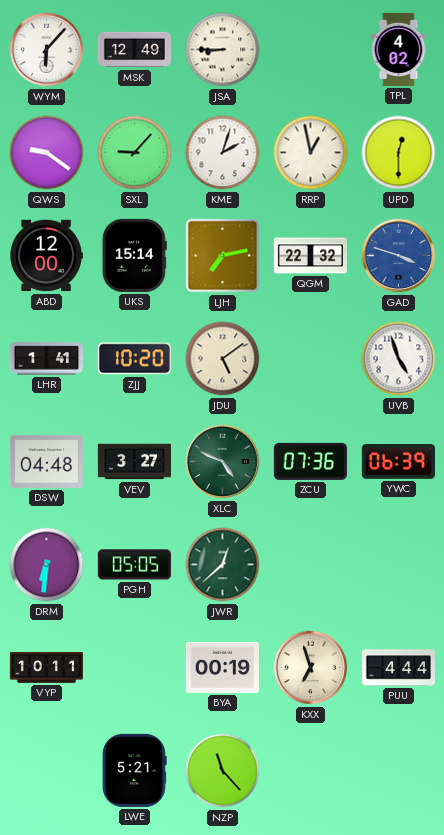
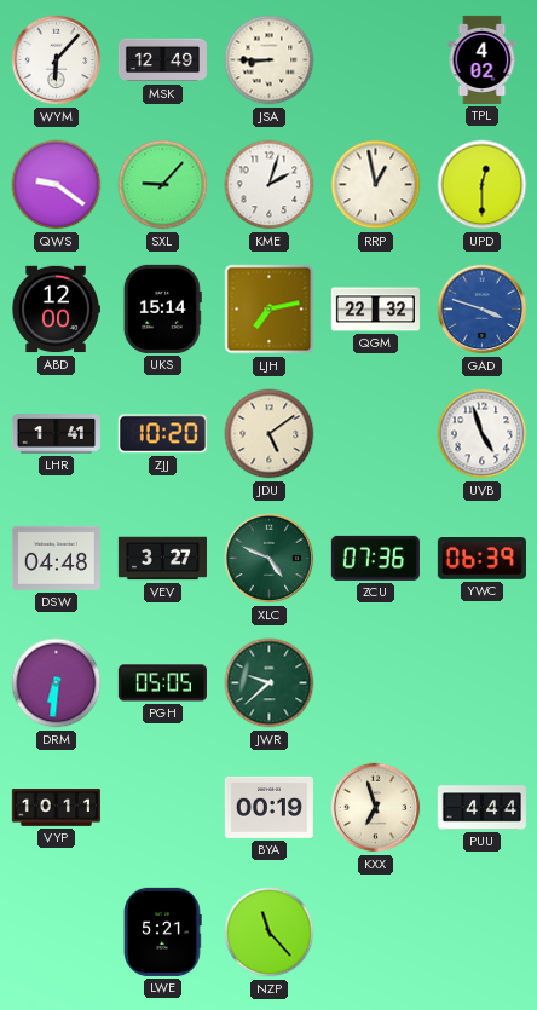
JWR: 12:38 -> 9:38
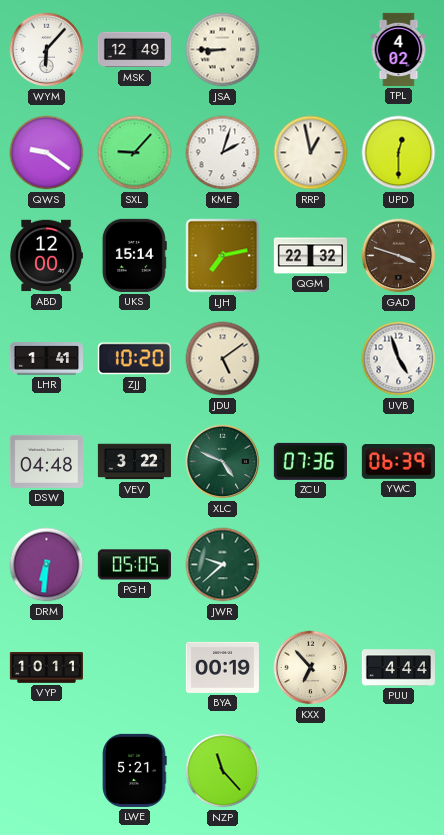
GAD dial: blue -> brown
VEV: 3:27 -> 3:22
KXX: 6:57 -> 6:53
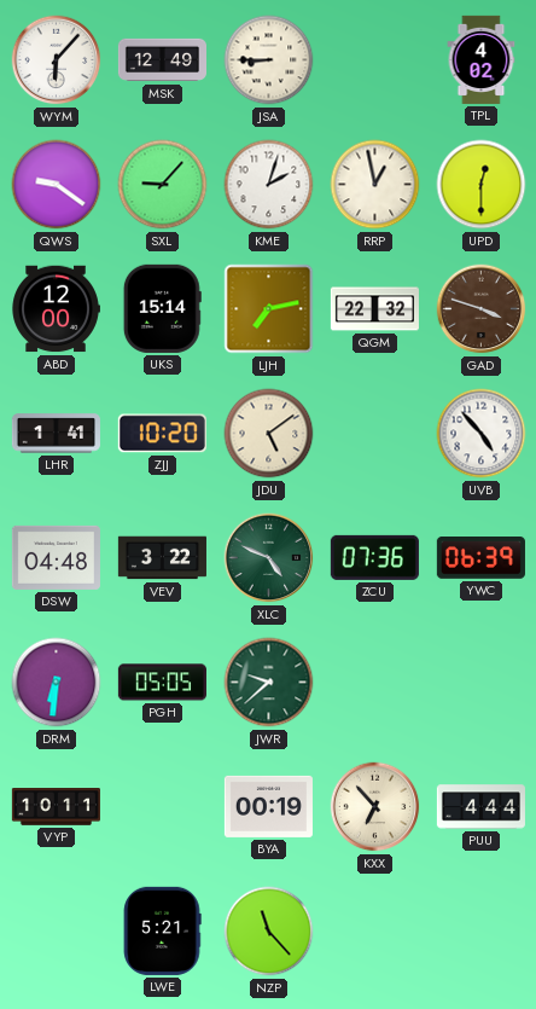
UVB: 4:57 -> 4:53
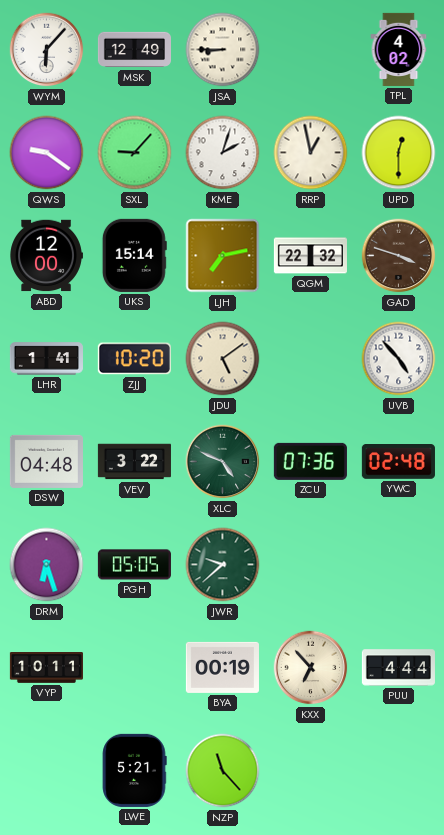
YWC: 06:39 -> 02:48
DRM: 6:31 -> 6:27
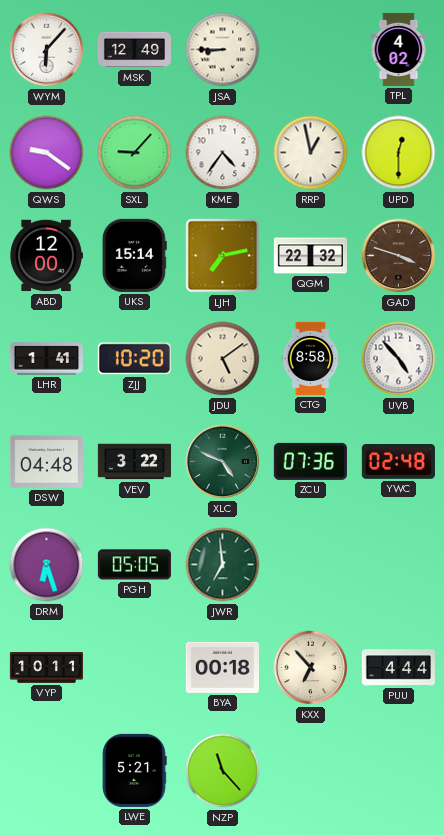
KME: 2:03 -> 4:36
CTG: none -> 8:58
JWR: 9:38 -> 6:59
BYA: 00:19 -> 00:18
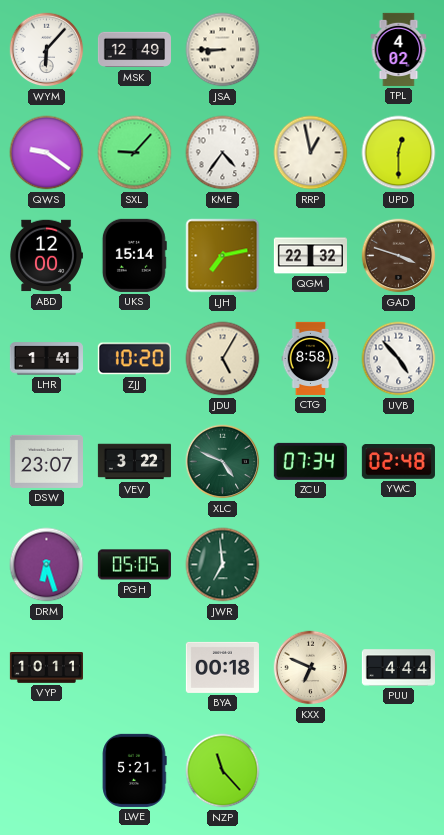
JDU: 5:09 -> 5:05
DSW: 04:48 -> 23:07
ZCU: 07:36 -> 07:34
KXX: 6:53 -> 6:49
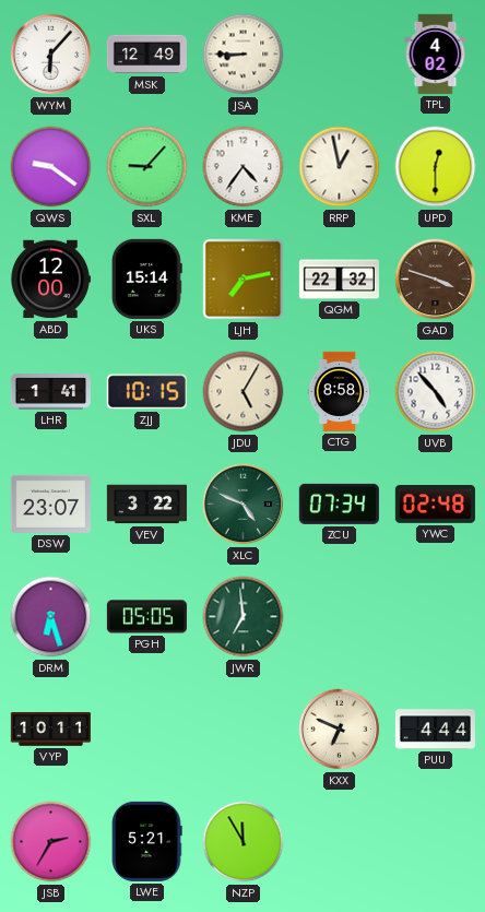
ZJJ: 10:20 -> 10:15
BYA: 00:18 -> none
JSB: none -> 2:35
NZP: 11:23 -> 11:55
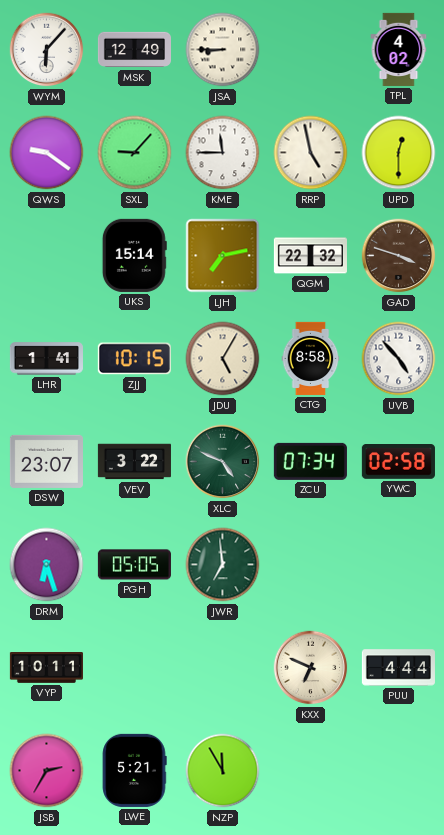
KME: 4:36 -> 11:45
RRP: 12:58 -> 4:58
ABD: 12:00 -> none
YWC: 02:48 -> 02:58
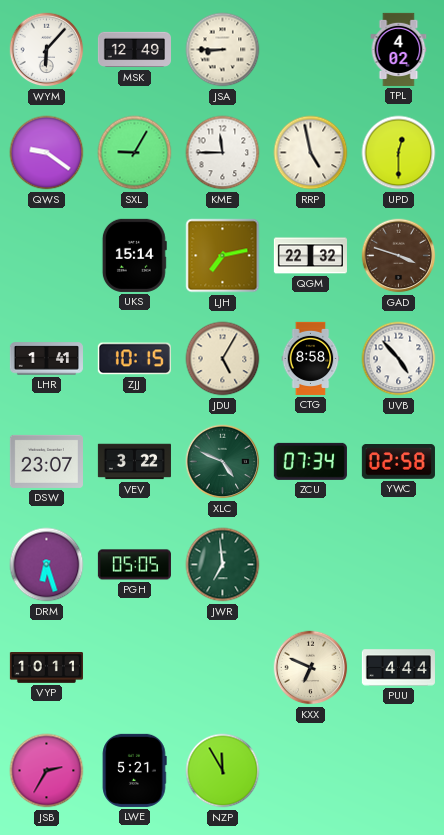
SXL: 9:07 -> 9:05
